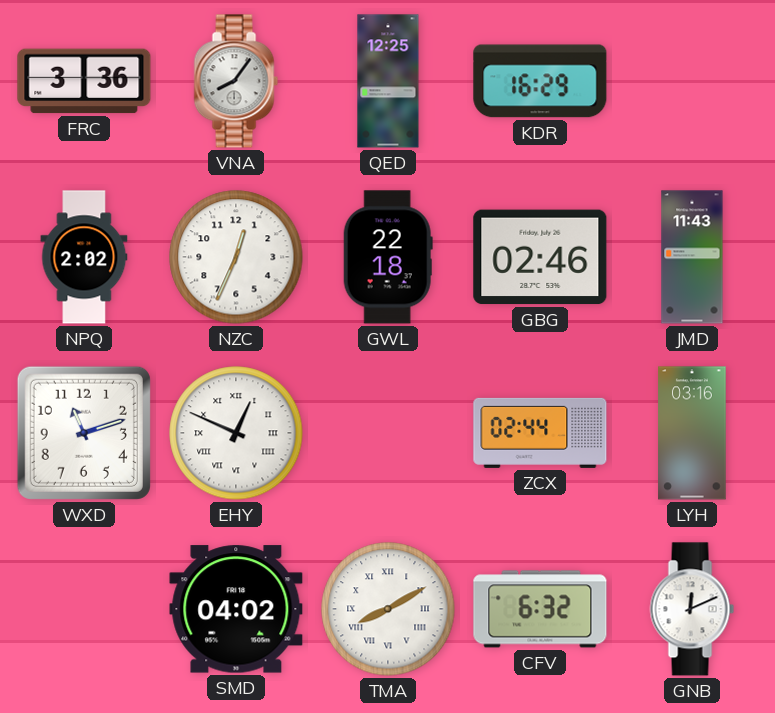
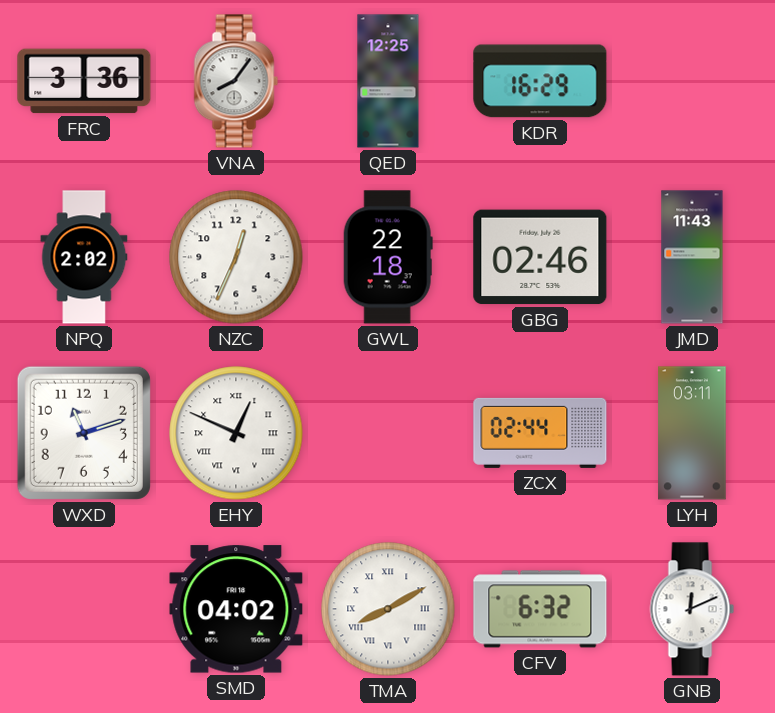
LYH: 03:16 -> 03:11
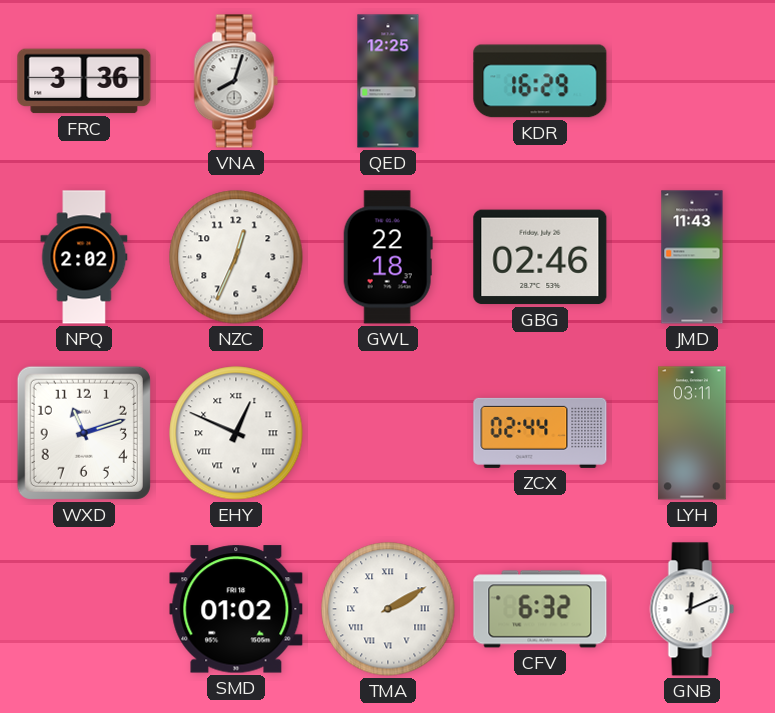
VNA: 8:06 -> 8:03
SMD: 04:02 -> 01:02
TMA: 8:10 -> 2:10
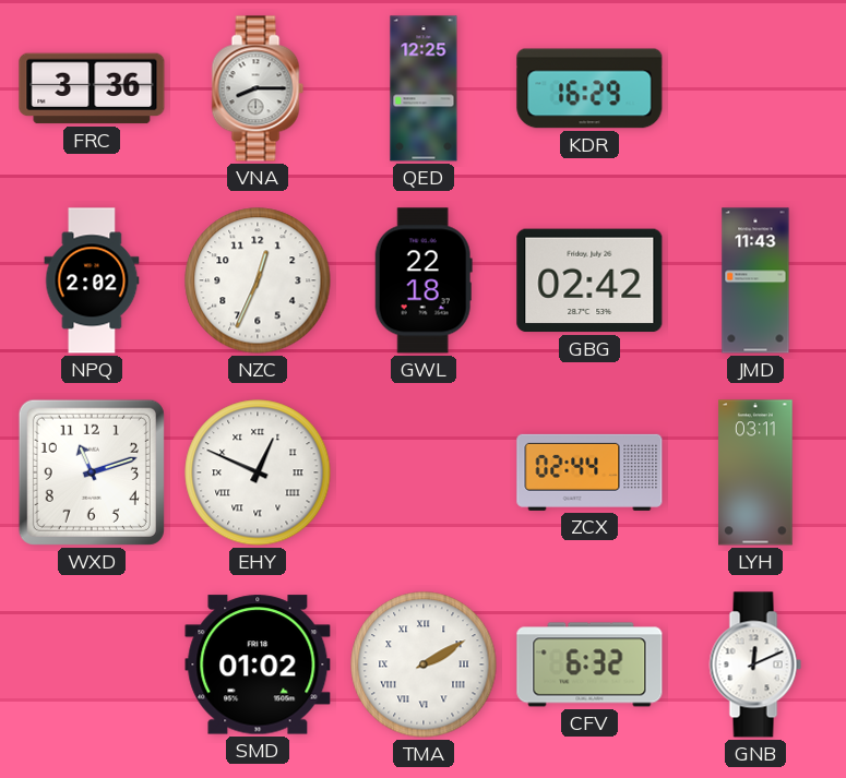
VNA: 8:03 -> 8:15
GBG: 02:46 -> 02:42
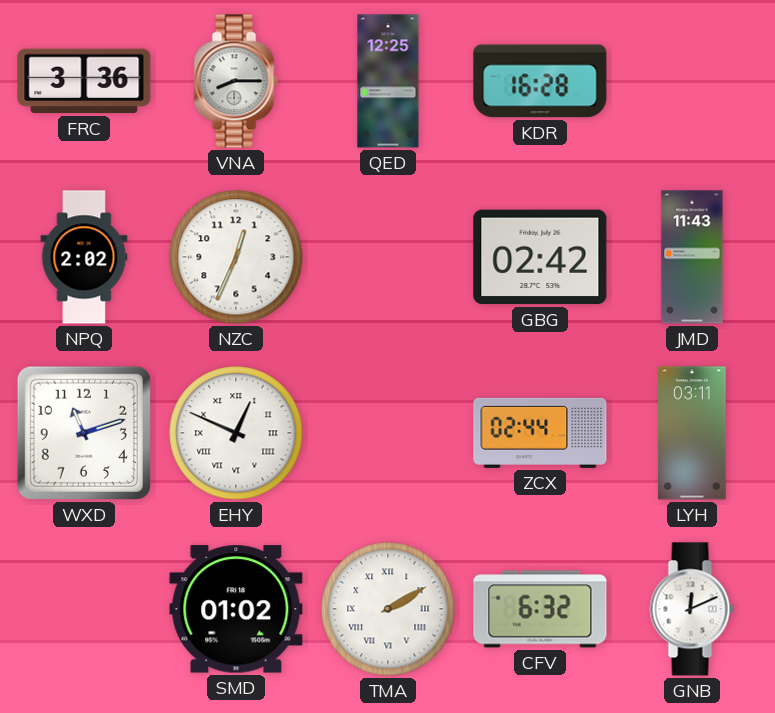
KDR: 16:29 -> 16:28
GWL: 22:18 -> none
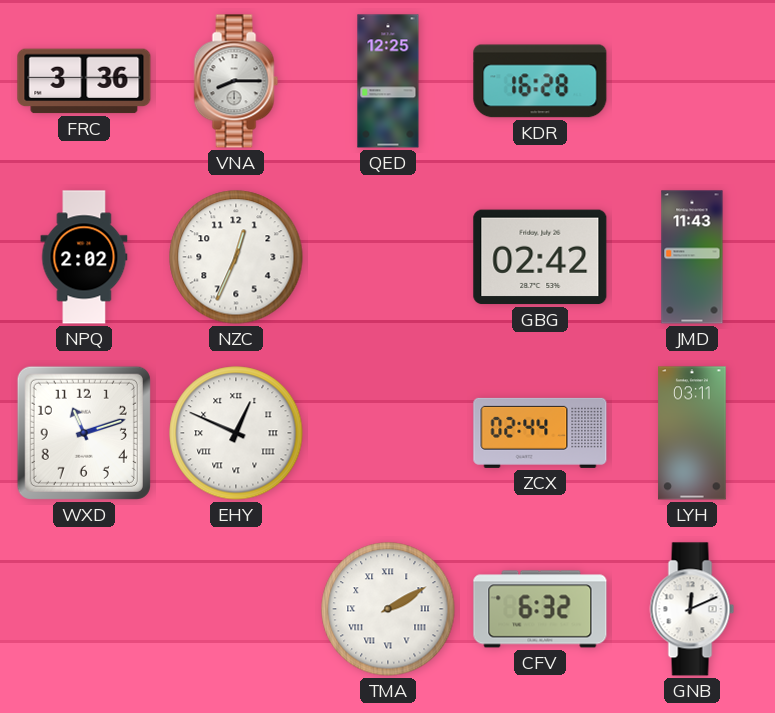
SMD: 01:02 -> none
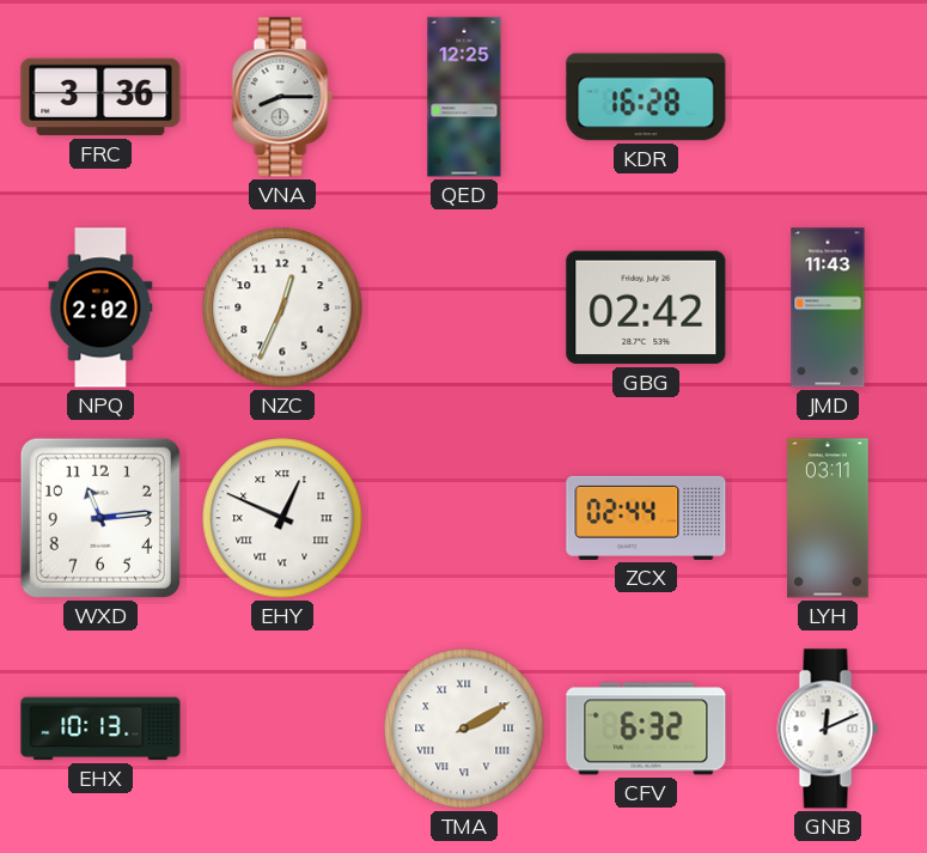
WXD: 11:12 -> 11:14
EHX: none -> 10:13
